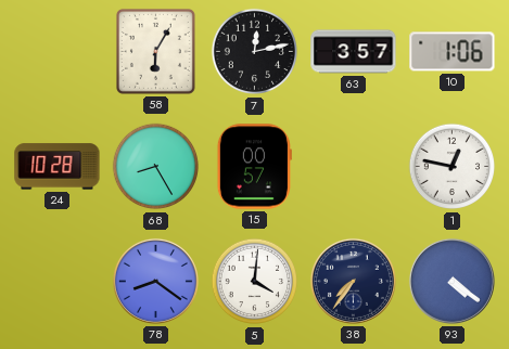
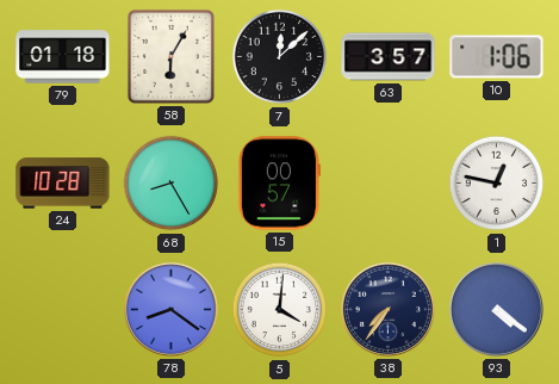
79: none -> 01:18
7: 12:13 -> 12:08
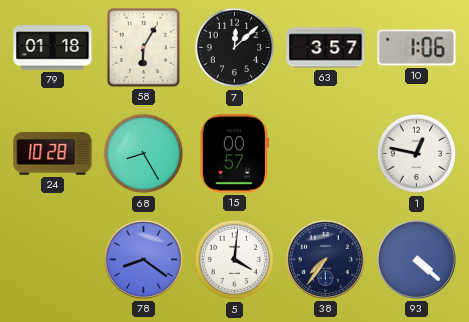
93: 4:21 -> 4:22
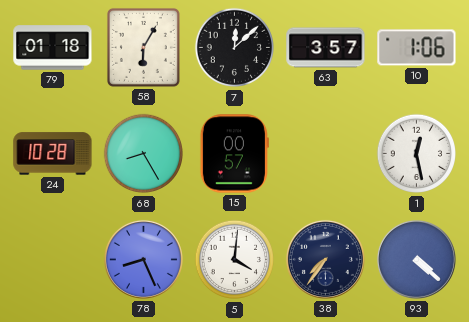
1: 12:47 -> 12:28
78: 8:21 -> 8:26
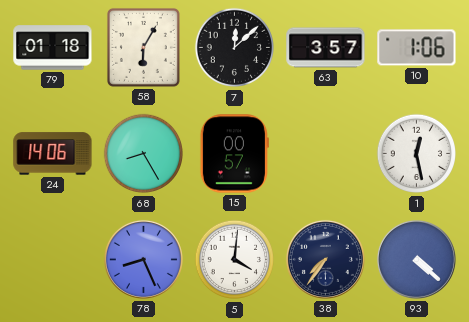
24: 10:28 -> 14:06
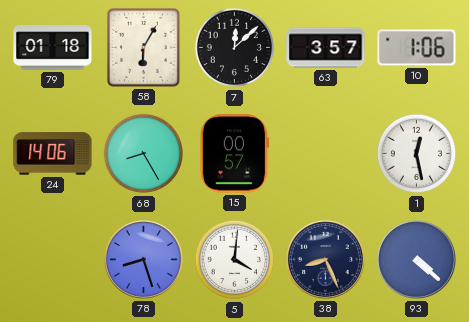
78: 8:26 -> 8:27
38: 7:36 -> 8:26
